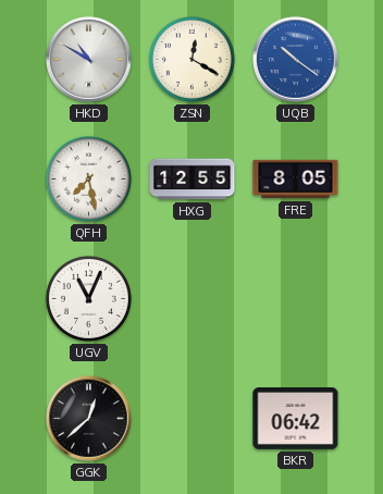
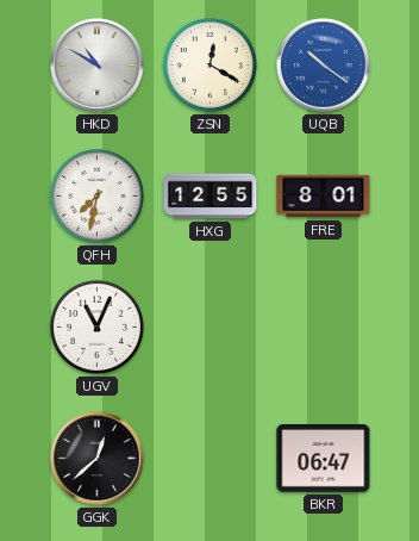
QFH: 7:28 -> 7:32
FRE: 8:05 -> 8:01
BKR: 06:42 -> 06:47
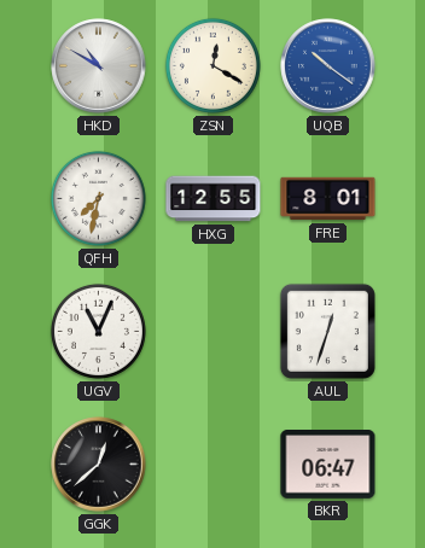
AUL: none -> 12:33
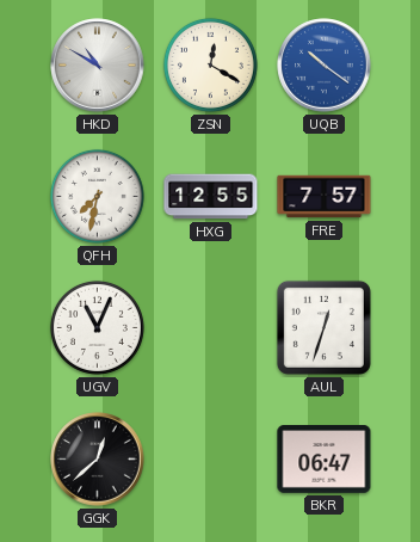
FRE: 8:01 -> 7:57
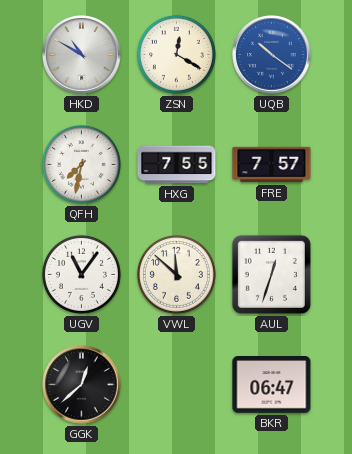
HXG: 12:55 -> 7:55
UGV: 11:04 -> 11:06
VWL: none -> 11:52
